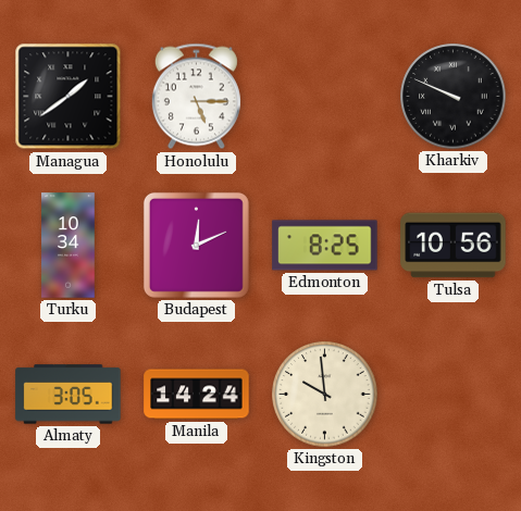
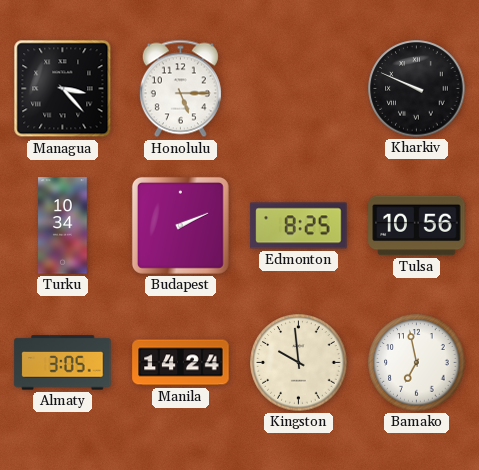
Managua: 1:39 -> 3:23
Budapest: 12:11 -> 2:11
Bamako: none -> 6:58
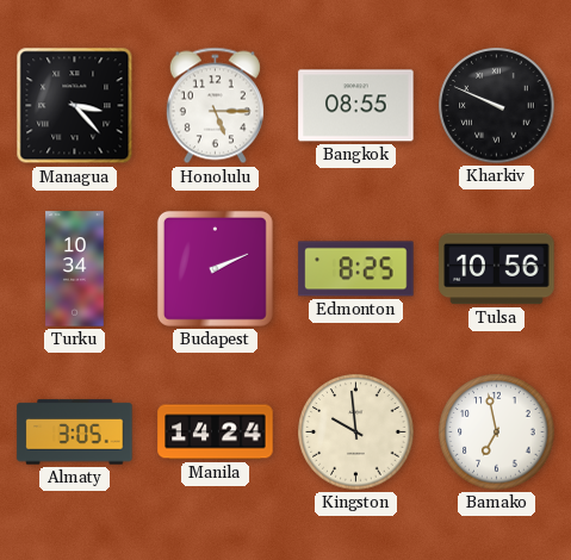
Bangkok: none -> 08:55
